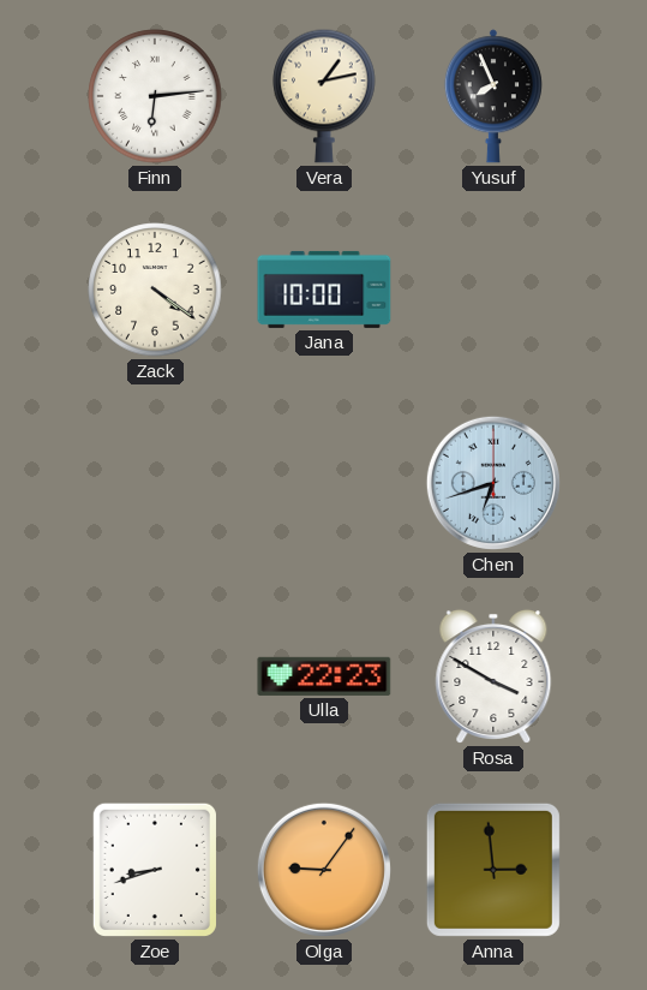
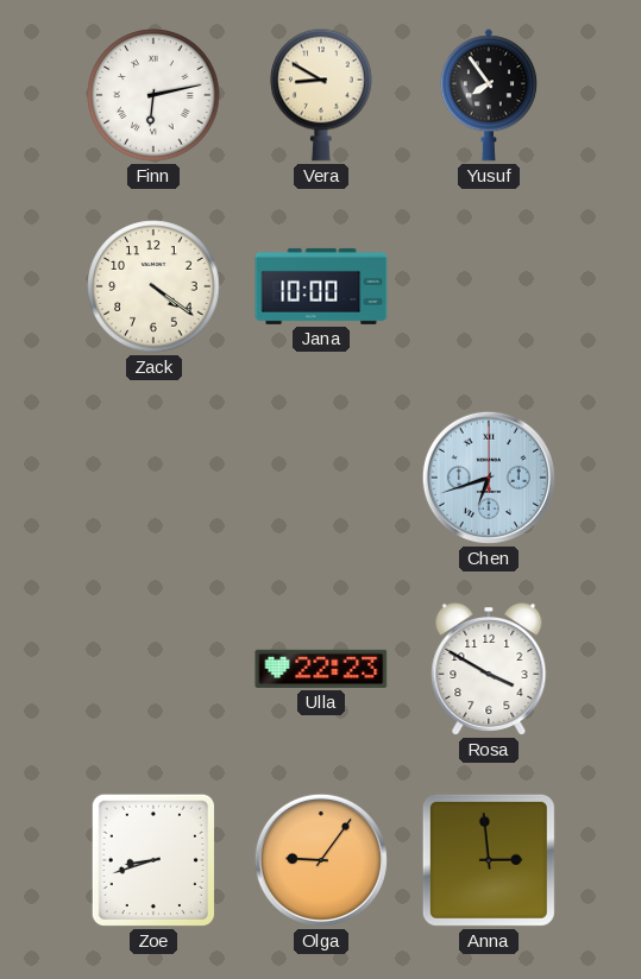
Finn: 6:14 -> 6:13
Vera: 1:13 -> 8:50
Yusuf: 7:56 -> 7:54
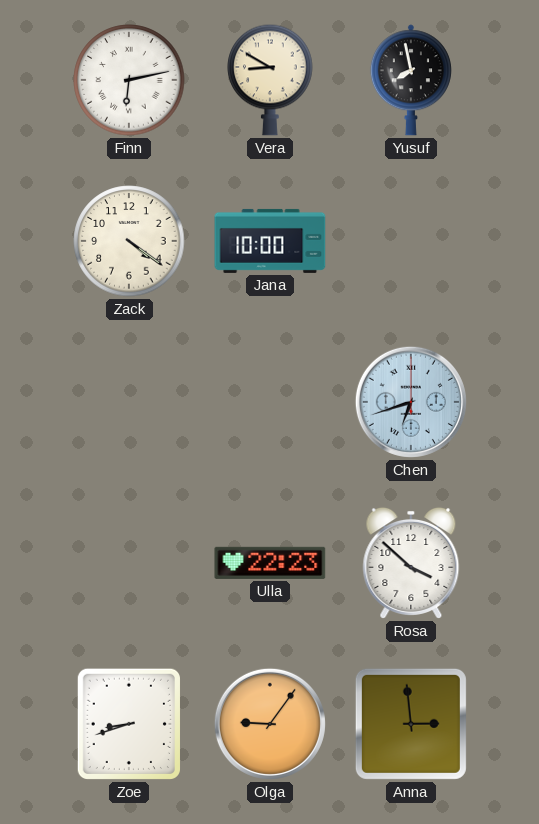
Yusuf: 7:54 -> 7:58
Rosa: 3:50 -> 3:52
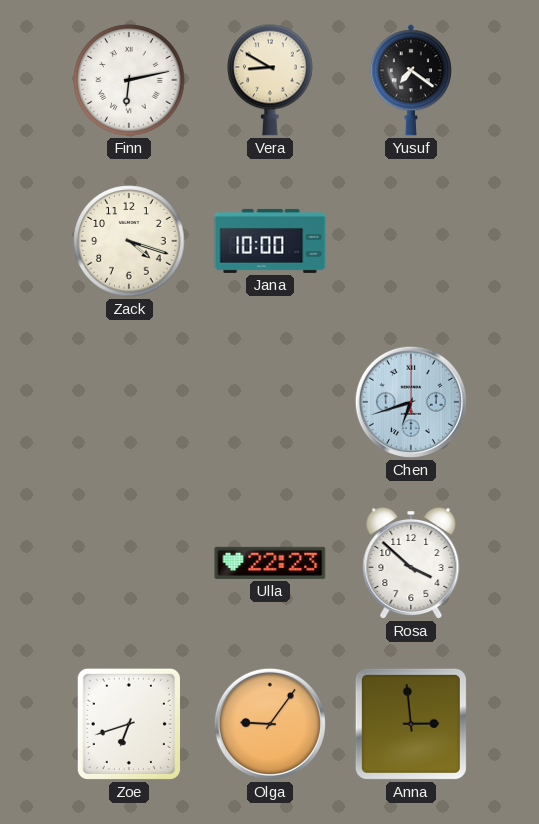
Yusuf: 7:58 -> 7:21
Zack: 4:21 -> 4:18
Zoe: 8:42 -> 6:42
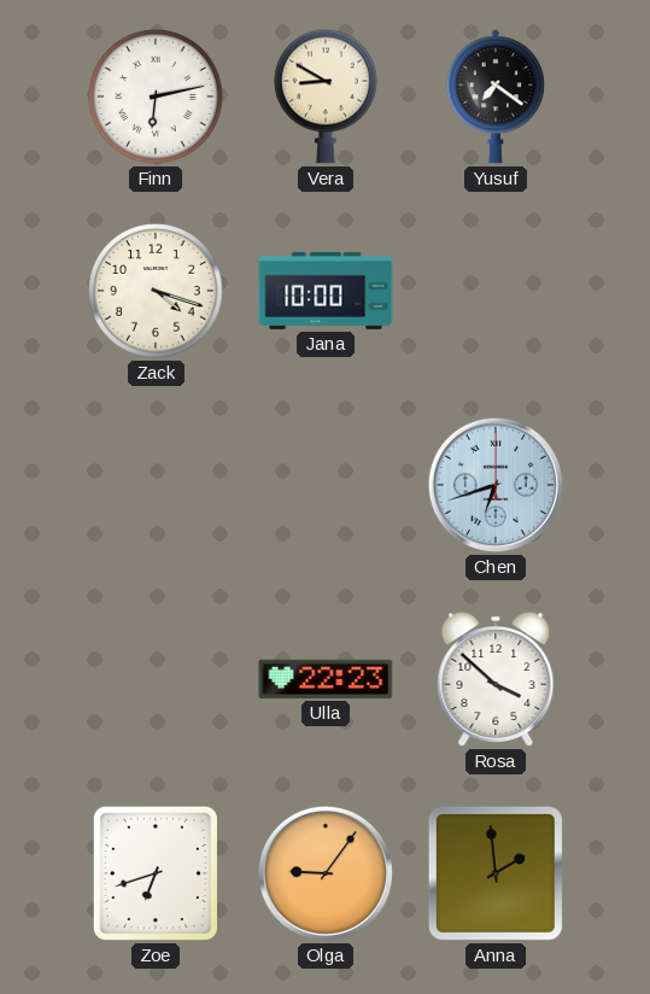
Anna: 2:59 -> 1:59
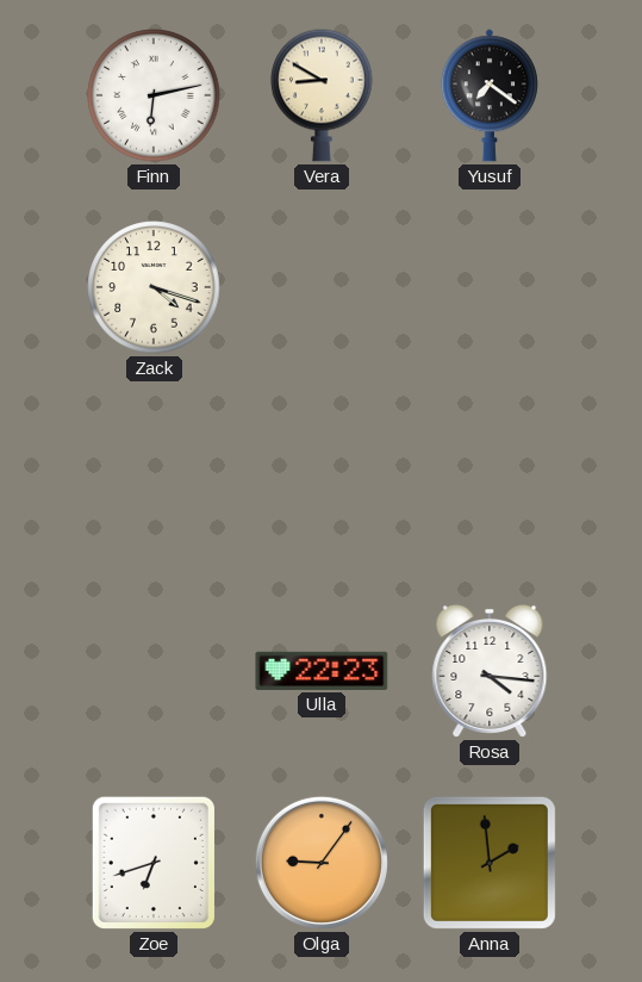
Jana: 10:00 -> none
Chen: 6:42 -> none
Rosa: 3:52 -> 4:16
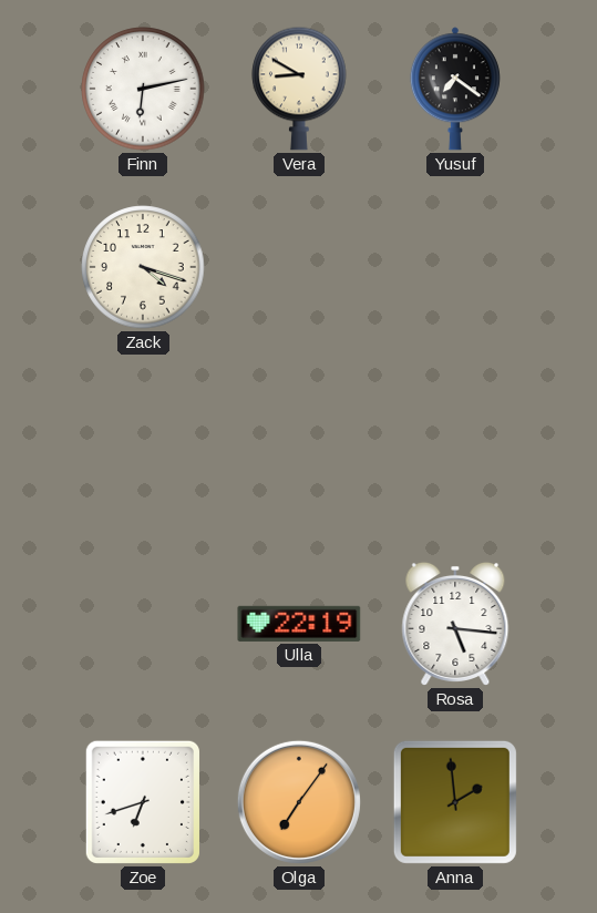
Ulla: 22:23 -> 22:19
Rosa: 4:16 -> 5:16
Olga: 9:06 -> 7:06
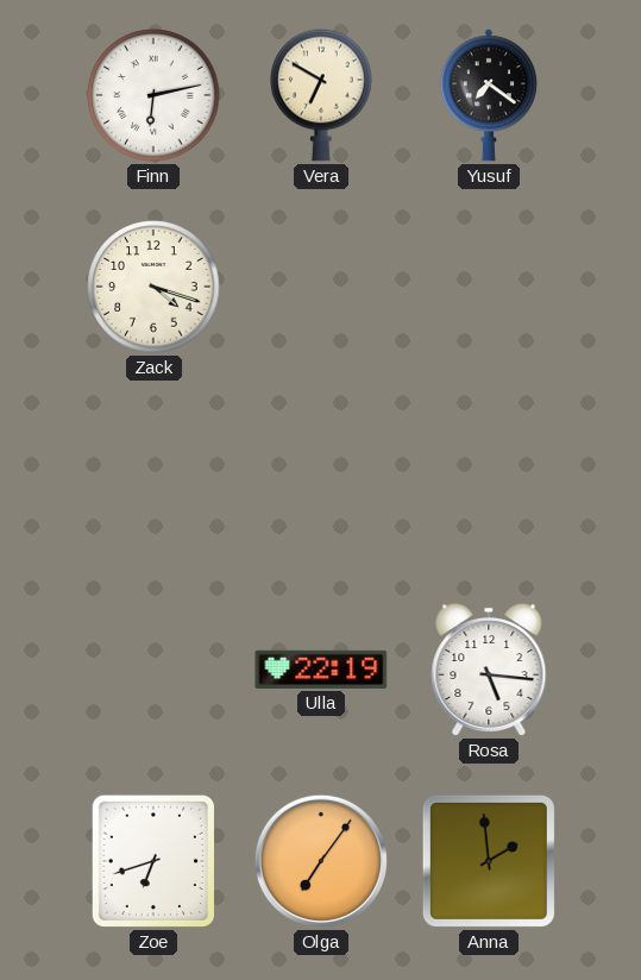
Vera: 8:50 -> 6:50
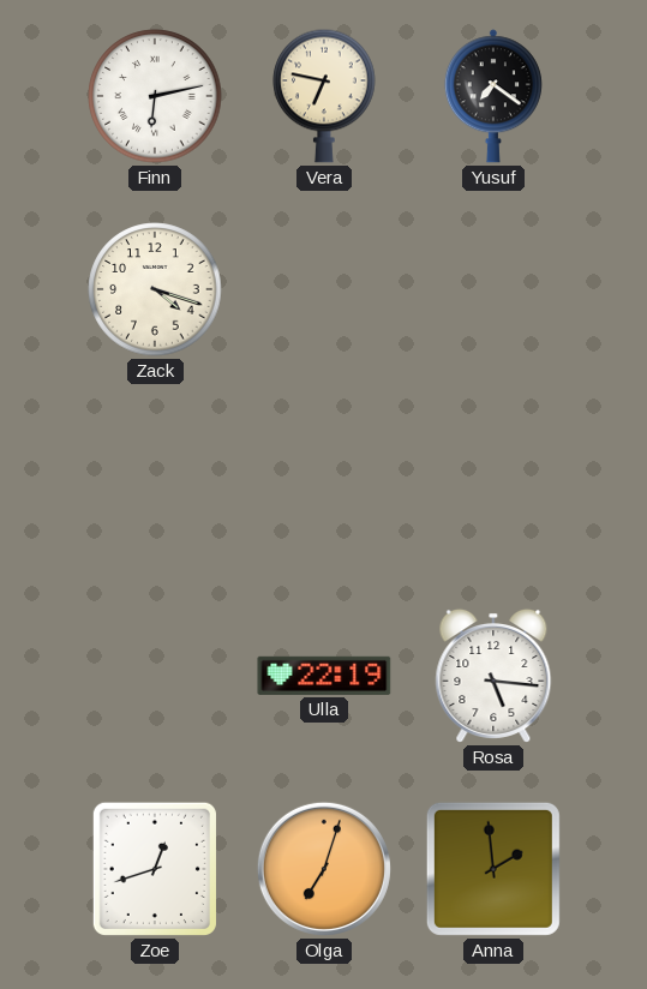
Vera: 6:50 -> 6:47
Zoe: 6:42 -> 12:42
Olga: 7:06 -> 7:03
